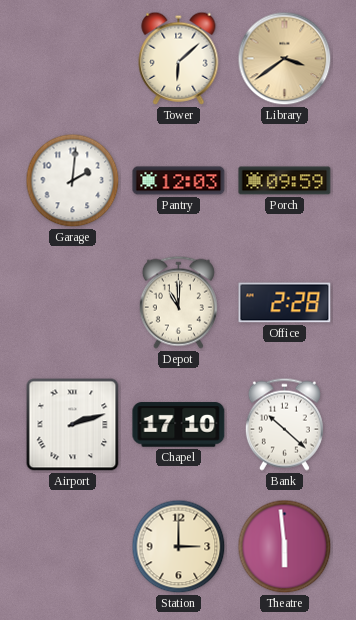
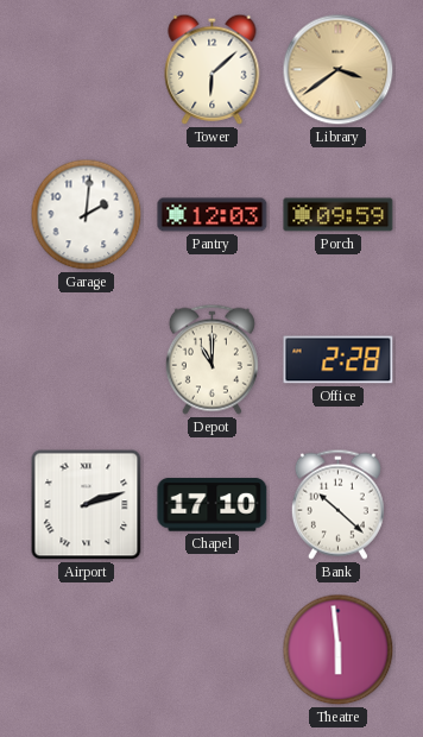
Station: 3:00 -> none
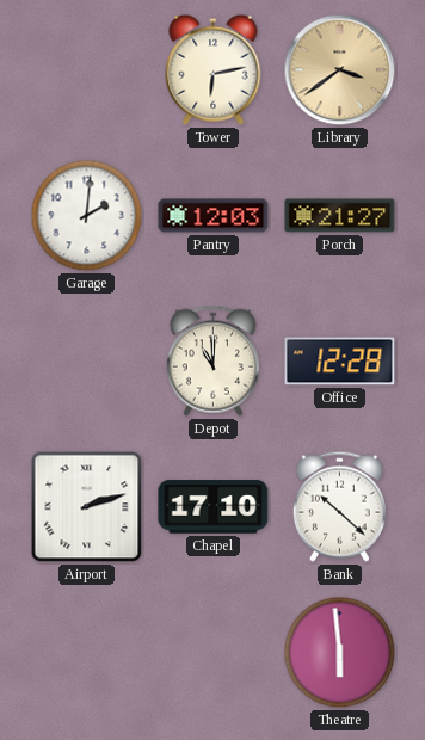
Tower: 6:08 -> 6:13
Porch: 09:59 -> 21:27
Office: 2:28 -> 12:28
